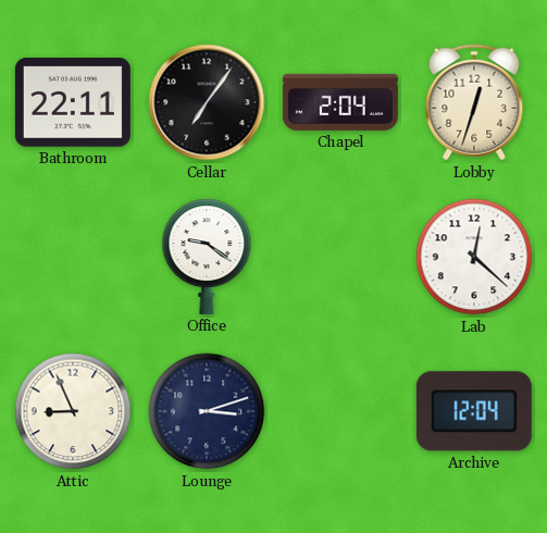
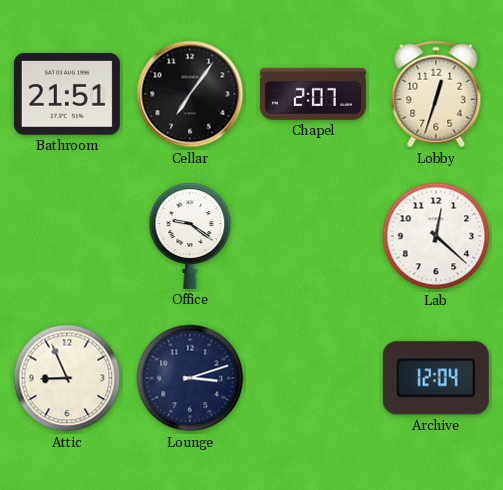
Bathroom: 22:11 -> 21:51
Chapel: 2:04 -> 2:07
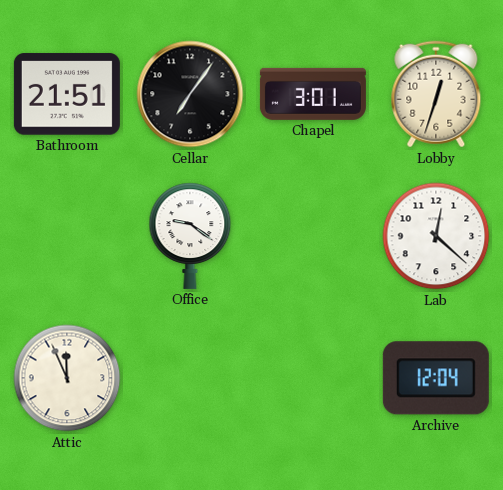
Chapel: 2:07 -> 3:01
Attic: 8:56 -> 11:56
Lounge: 3:12 -> none
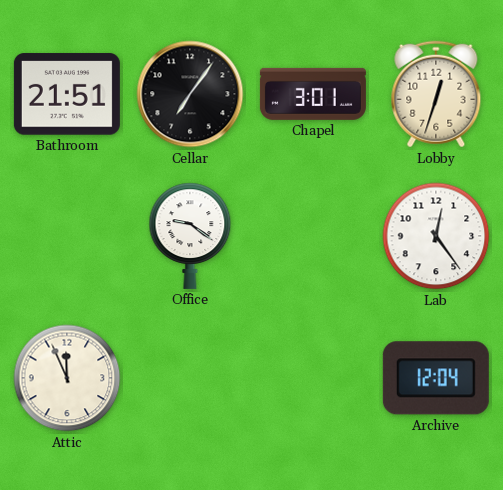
Lab: 12:22 -> 12:24
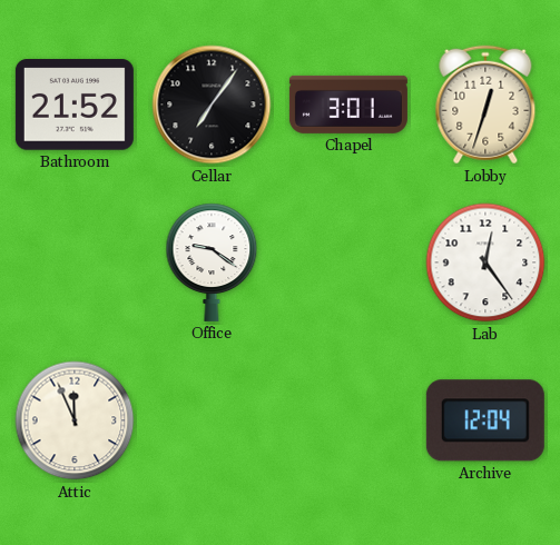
Bathroom: 21:51 -> 21:52
